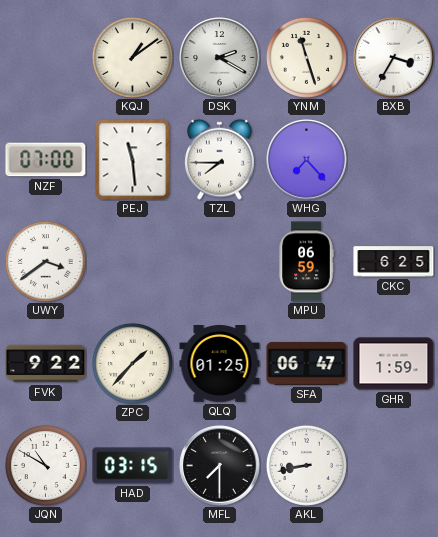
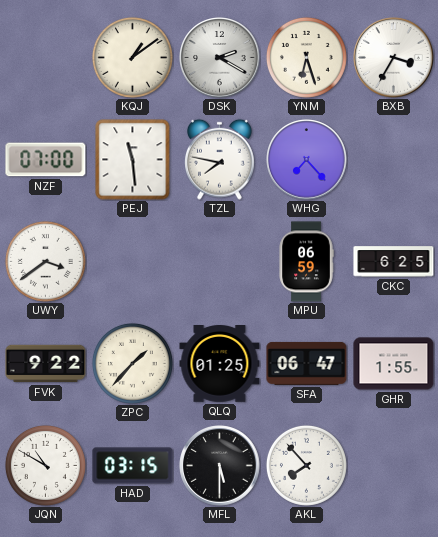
YNM: 11:27 -> 6:27
TZL: 7:45 -> 7:47
GHR: 1:59 -> 1:55
MFL: 7:30 -> 5:30
AKL: 8:43 -> 7:53
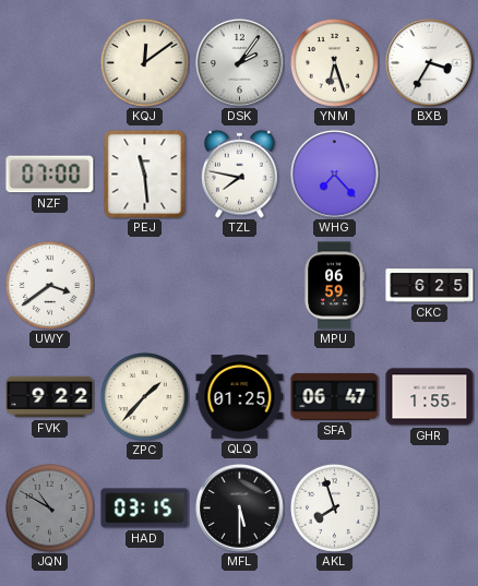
KQJ: 1:09 -> 12:09
DSK: 2:20 -> 2:06
JQN dial: white -> grey
AKL: 7:53 -> 7:57
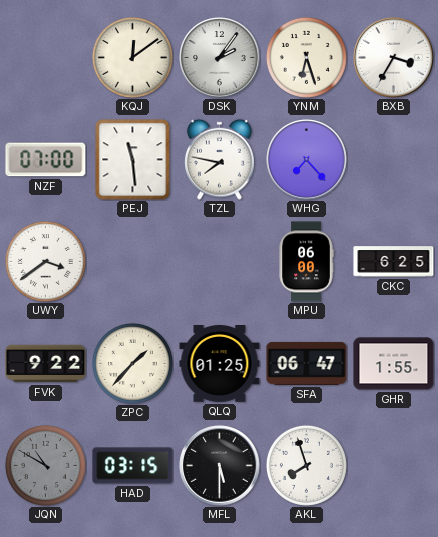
MPU: 06:59 -> 06:00
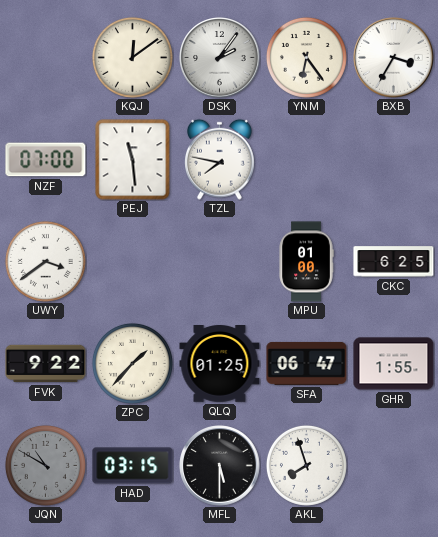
YNM: 6:27 -> 6:24
WHG: 7:23 -> none
MPU: 06:00 -> 01:00
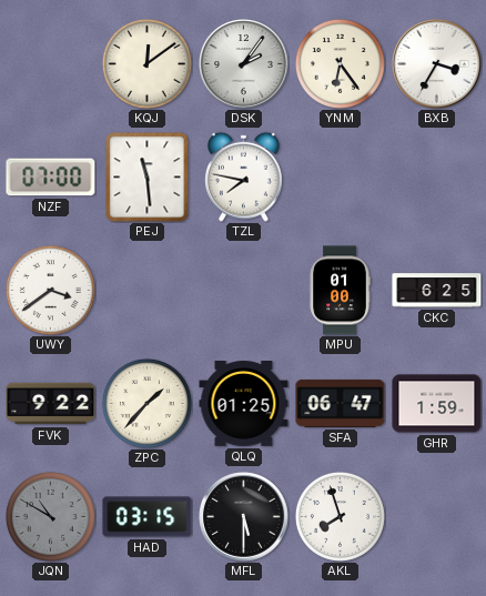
GHR: 1:55 -> 1:59
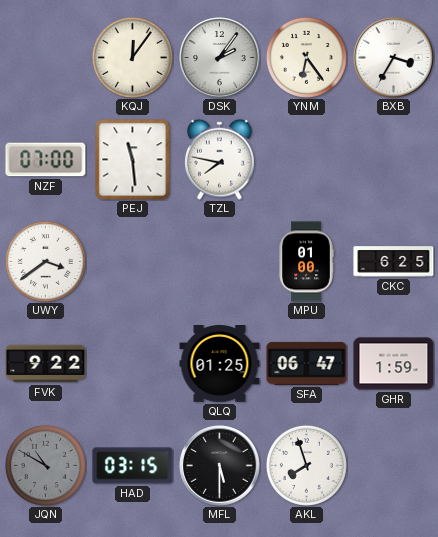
KQJ: 12:09 -> 12:06
ZPC: 1:37 -> none
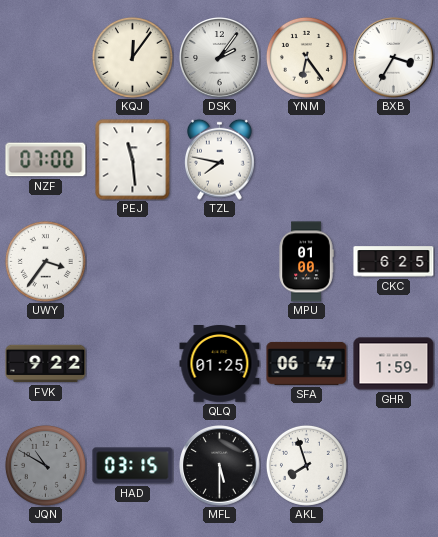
UWY: 3:39 -> 3:36
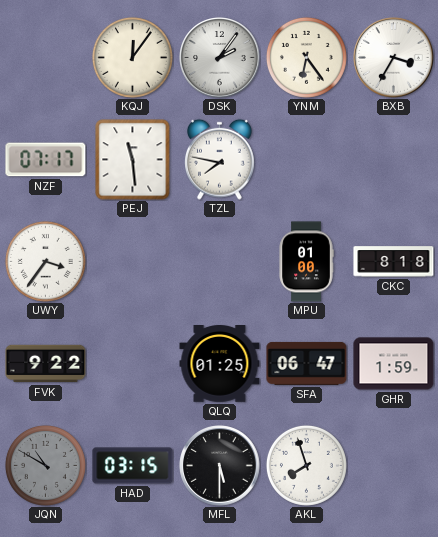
NZF: 07:00 -> 07:17
CKC: 6:25 -> 8:18
